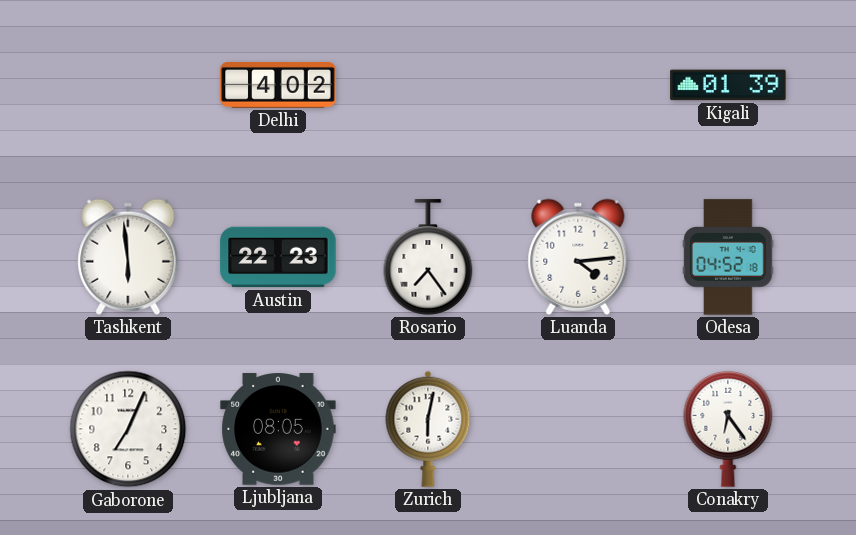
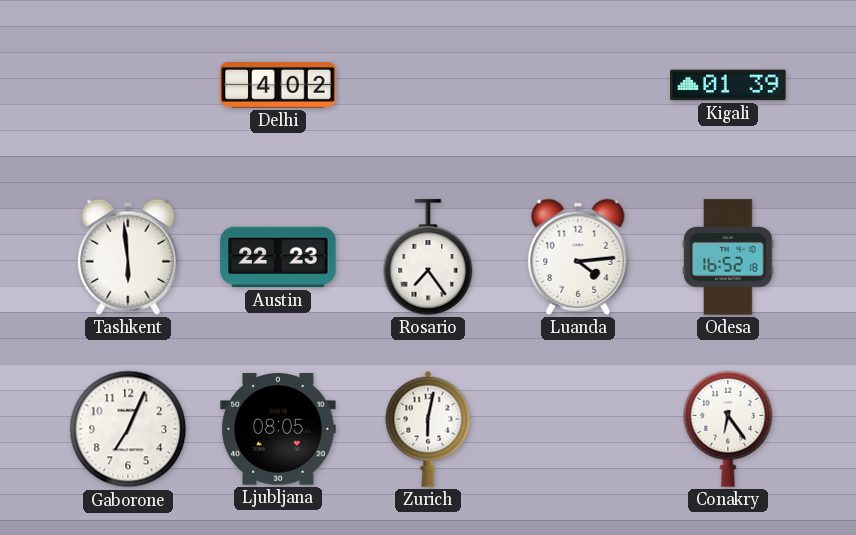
Odesa: 04:52 -> 16:52
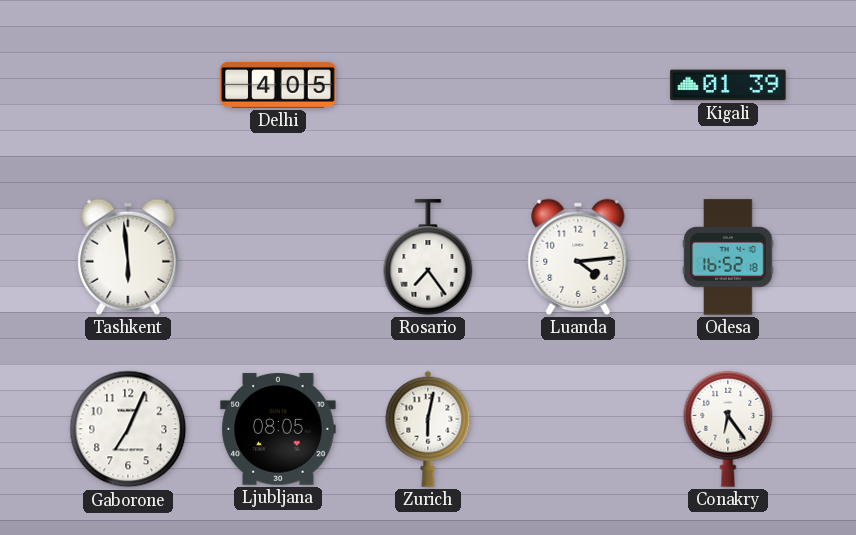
Delhi: 4:02 -> 4:05
Austin: 22:23 -> none
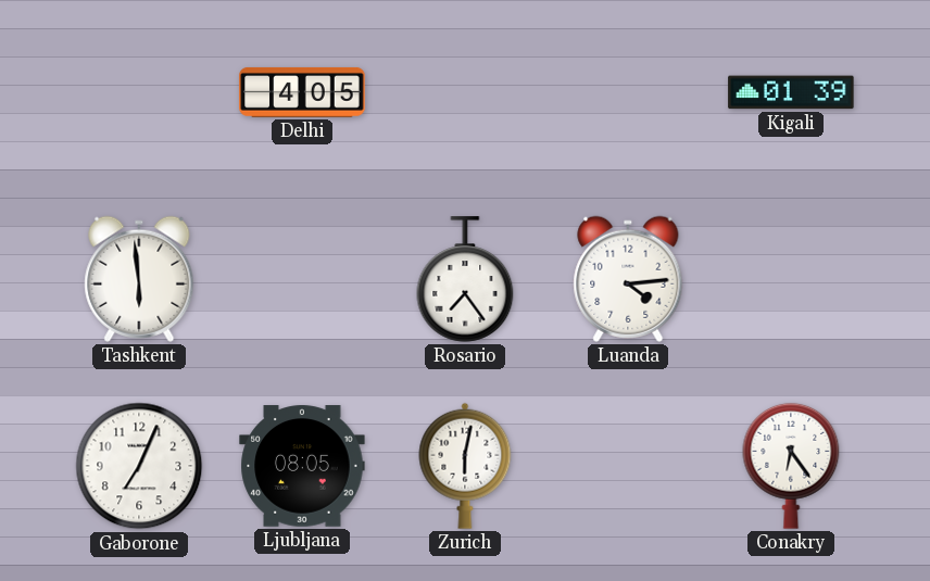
Odesa: 16:52 -> none
